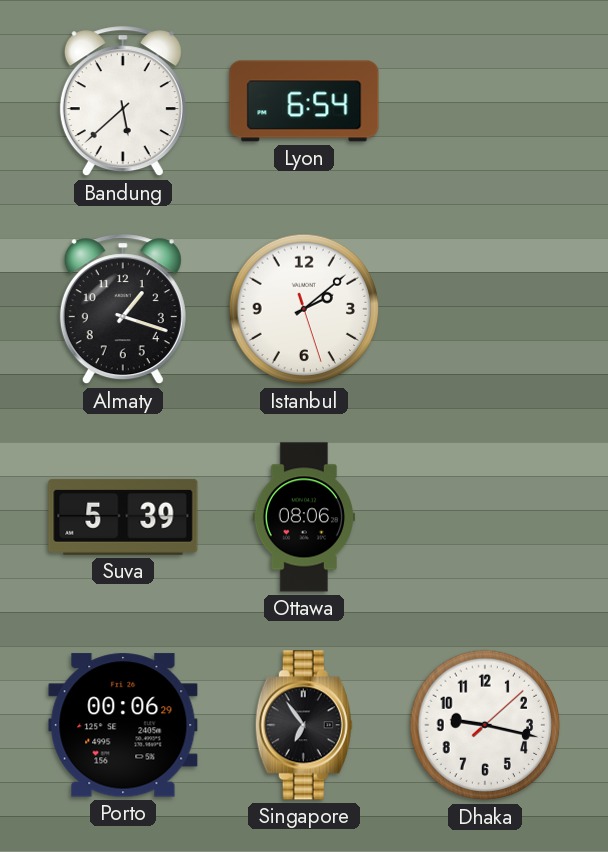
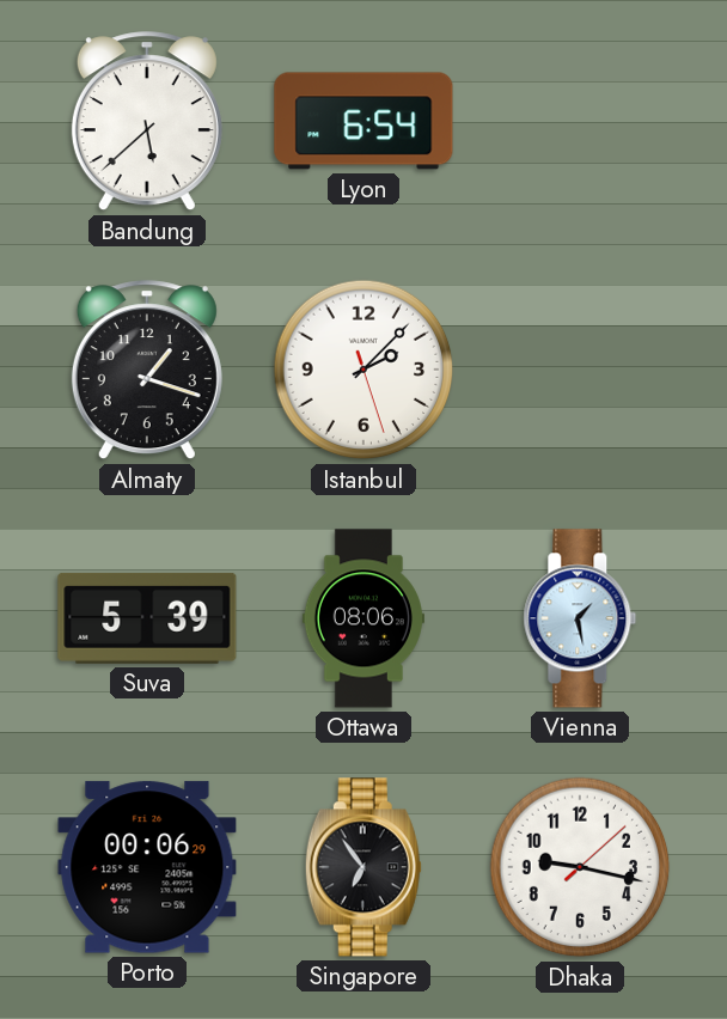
Istanbul: 2:08 -> 2:07
Vienna: none -> 1:28
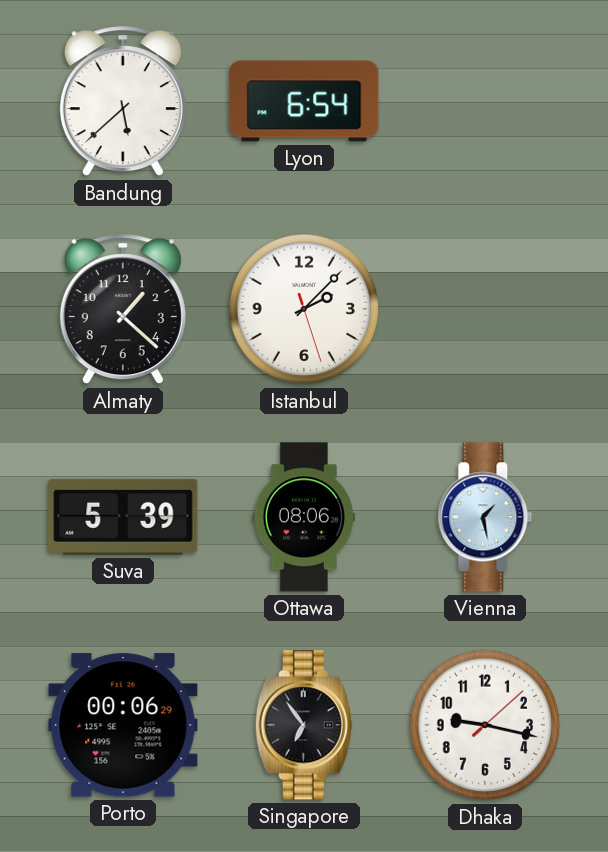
Almaty: 1:18 -> 1:22
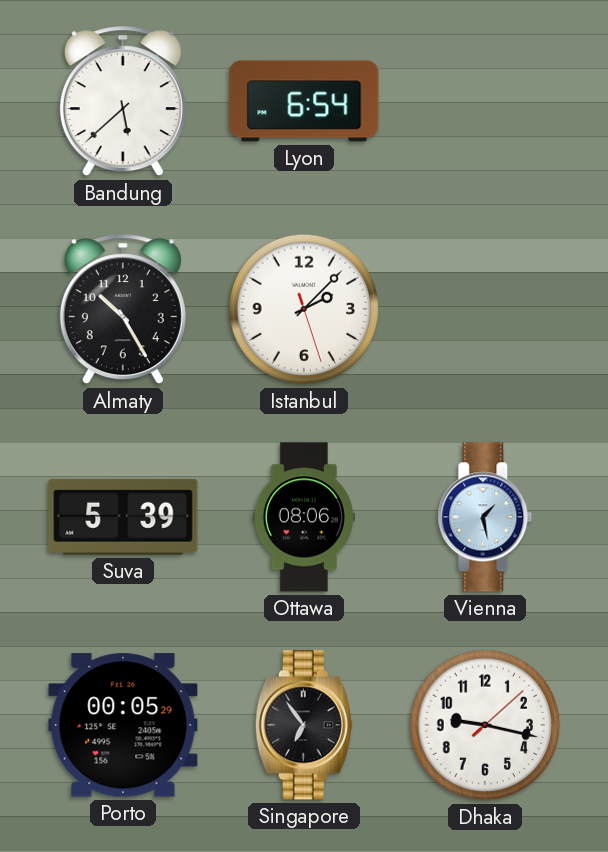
Almaty: 1:22 -> 10:25
Porto: 00:06 -> 00:05
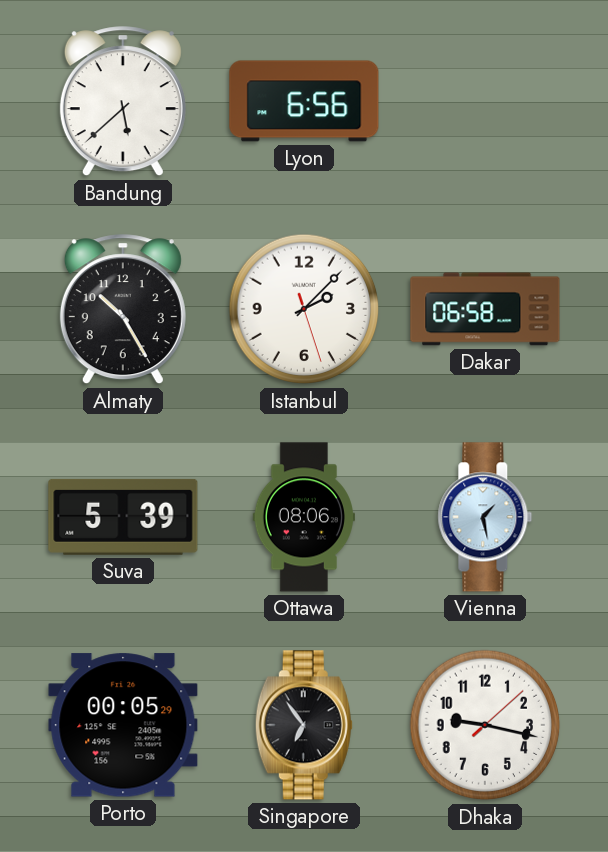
Lyon: 6:54 -> 6:56
Dakar: none -> 06:58
